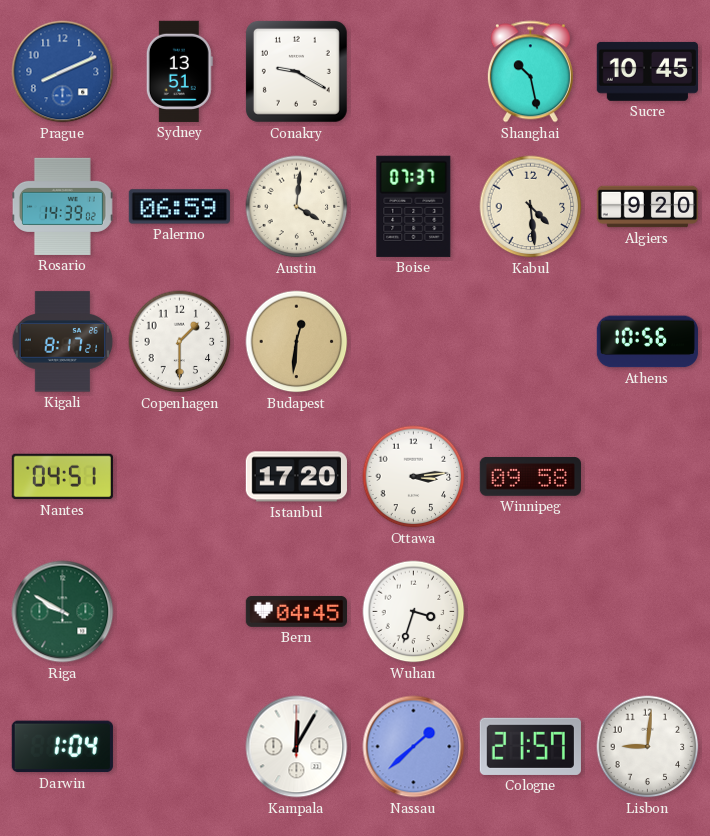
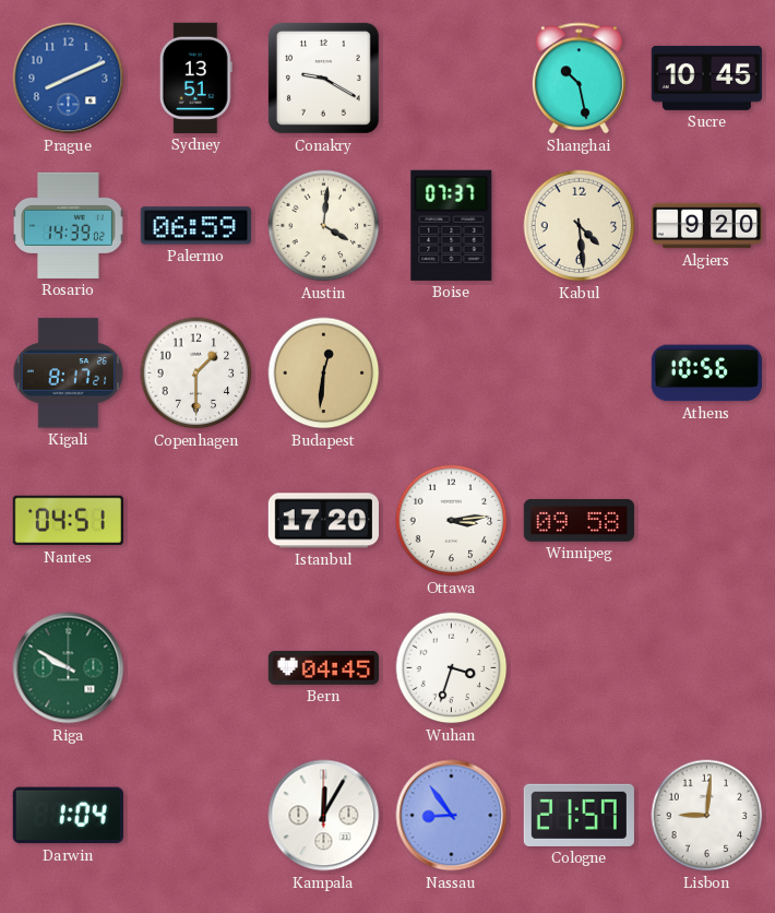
Nassau: 1:38 -> 8:54
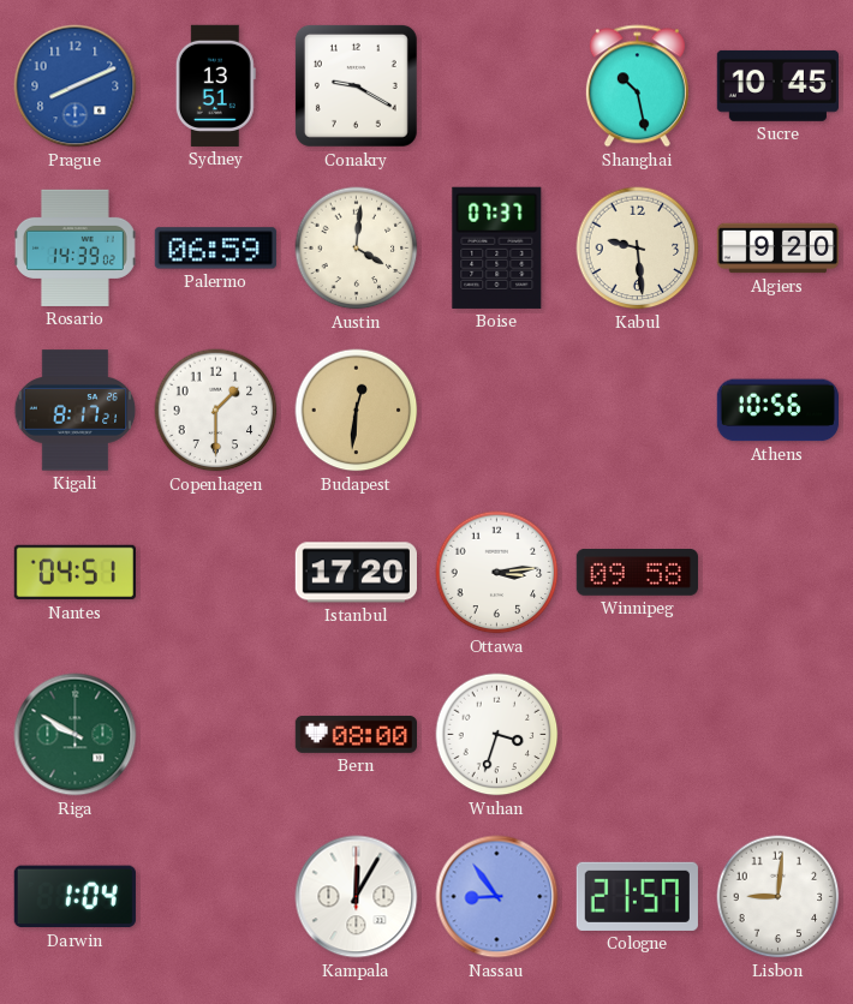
Kabul: 4:29 -> 9:29
Bern: 04:45 -> 08:00
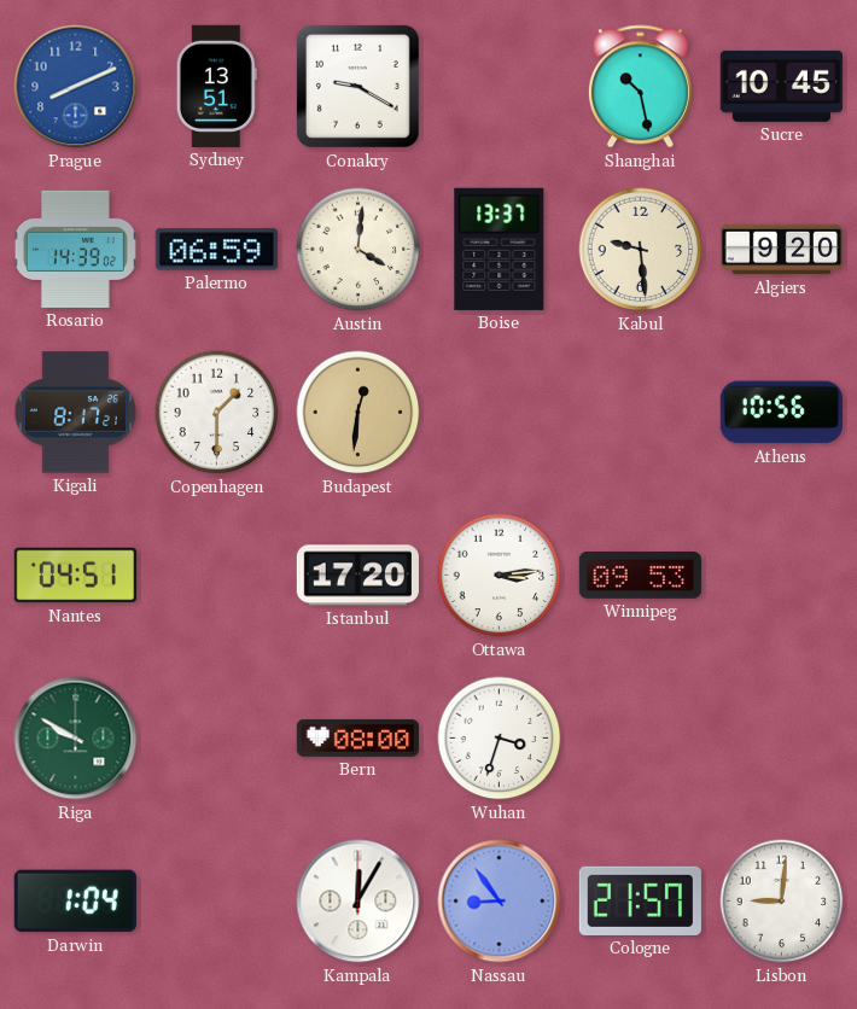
Boise: 07:37 -> 13:37
Winnipeg: 09:58 -> 09:53
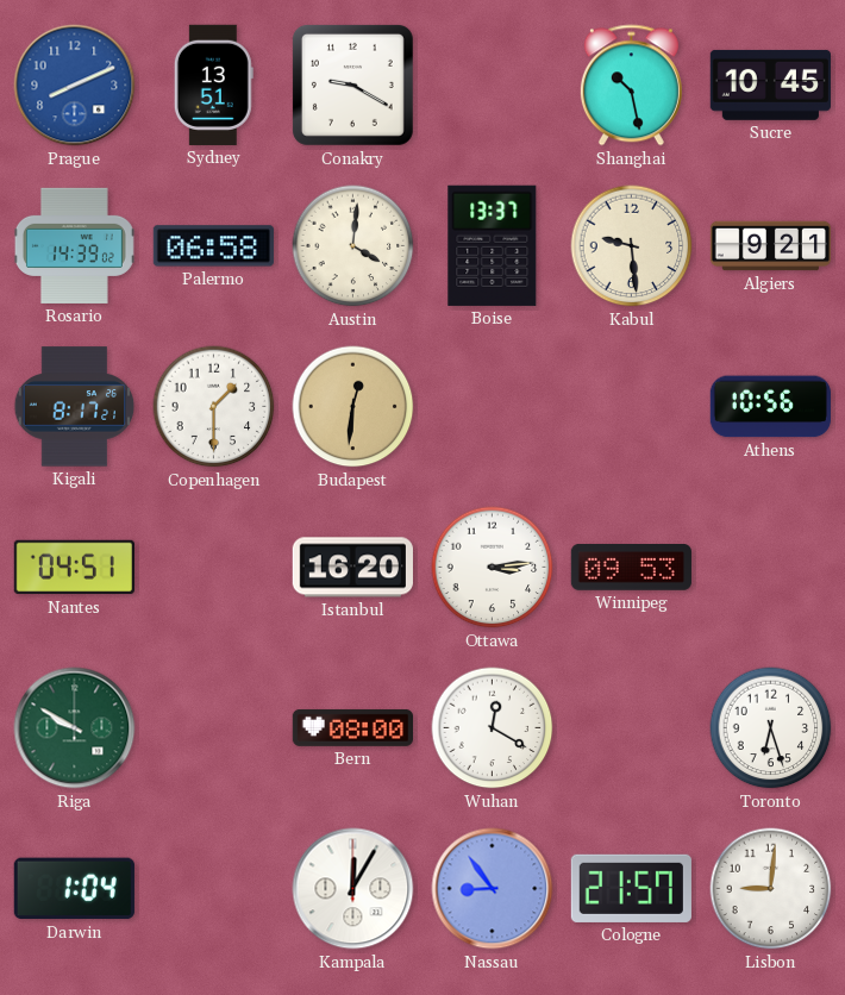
Palermo: 06:59 -> 06:58
Algiers: 9:20 -> 9:21
Istanbul: 17:20 -> 16:20
Wuhan: 3:33 -> 12:20
Toronto: none -> 6:27
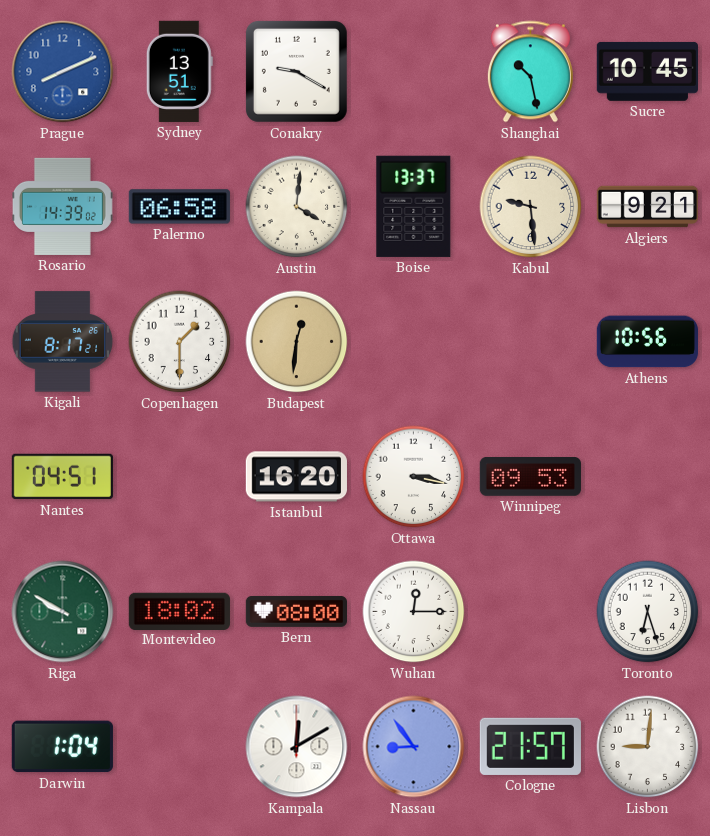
Ottawa: 3:14 -> 3:17
Montevideo: none -> 18:02
Wuhan: 12:20 -> 12:15
Kampala: 12:05 -> 12:10
